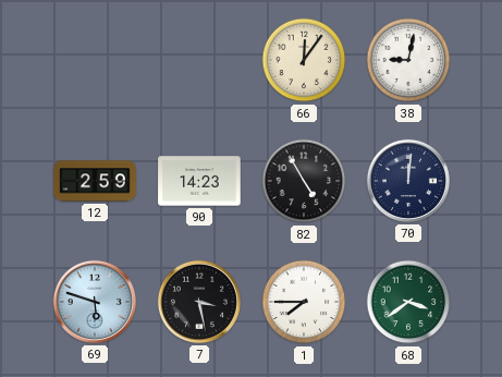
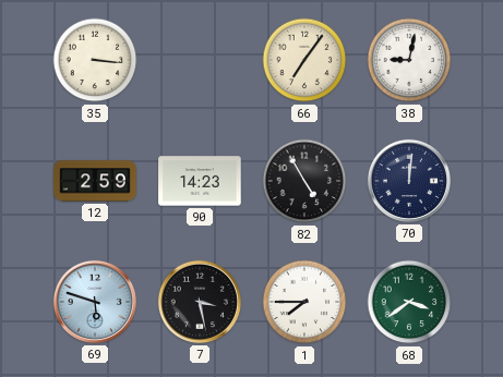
35: none -> 3:16
66: 12:06 -> 7:06
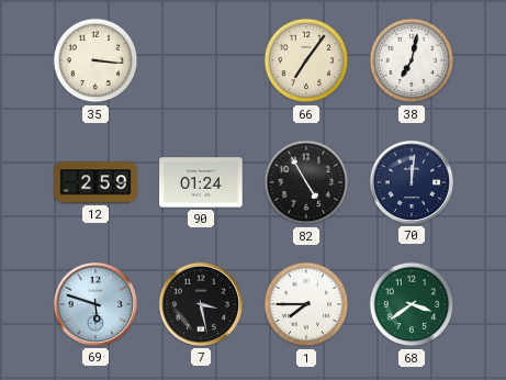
38: 9:02 -> 7:02
90: 14:23 -> 01:24
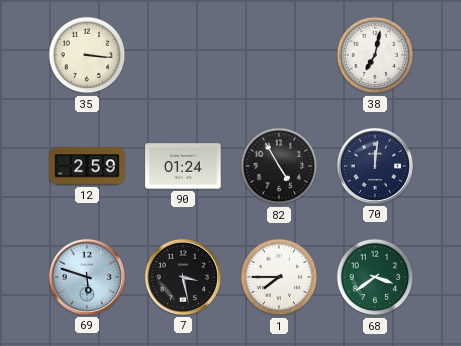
66: 7:06 -> none
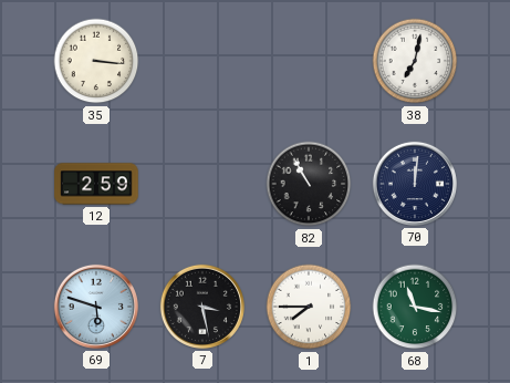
90: 01:24 -> none
82: 4:55 -> 10:55
68: 3:39 -> 11:17
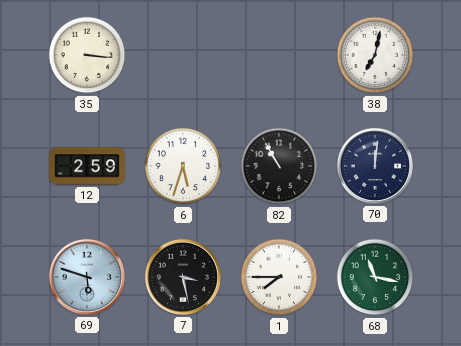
6: none -> 5:33
